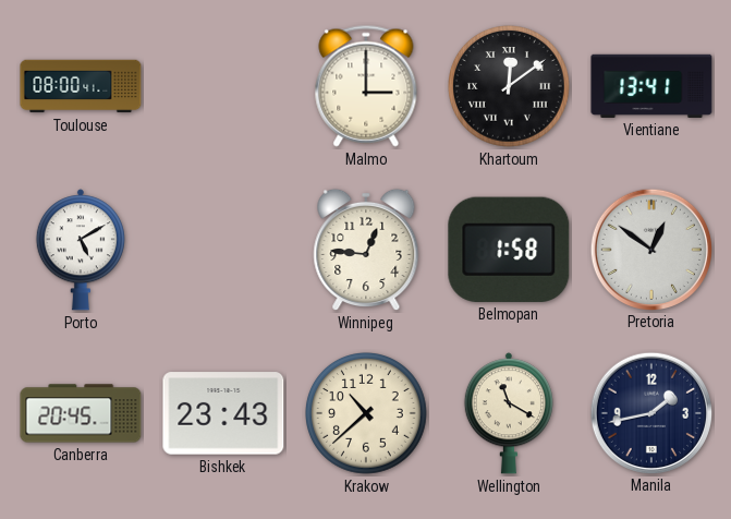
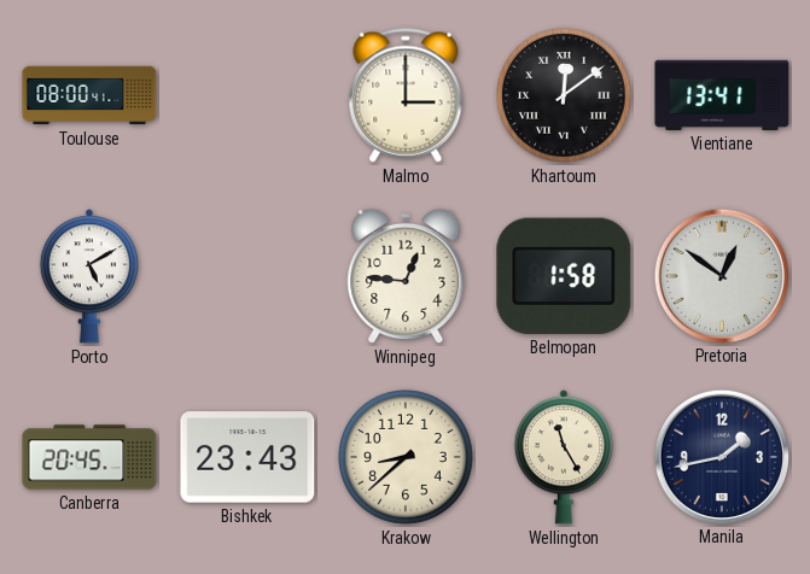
Krakow: 10:38 -> 8:38
Wellington: 11:20 -> 11:25
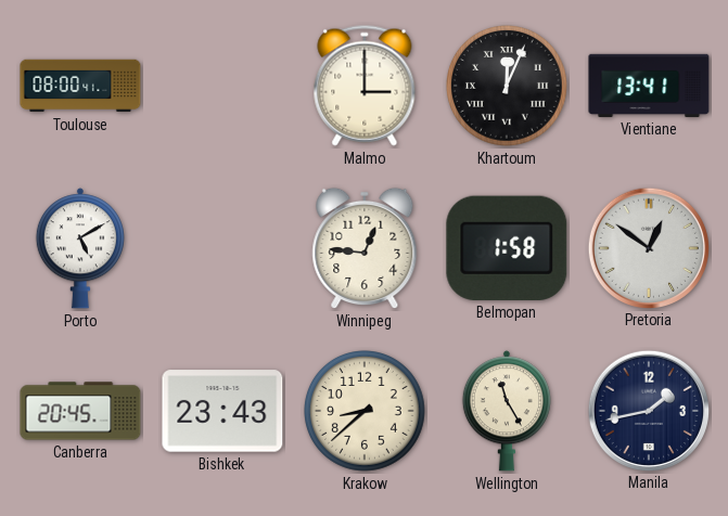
Khartoum: 12:09 -> 12:04
